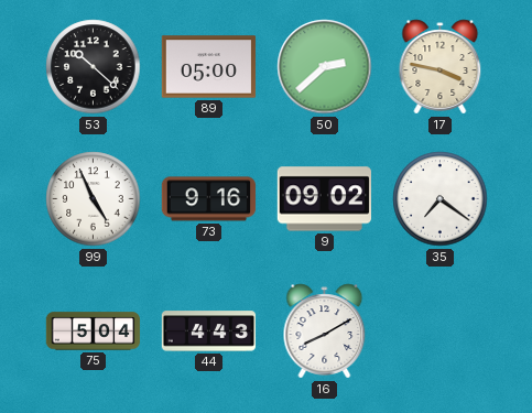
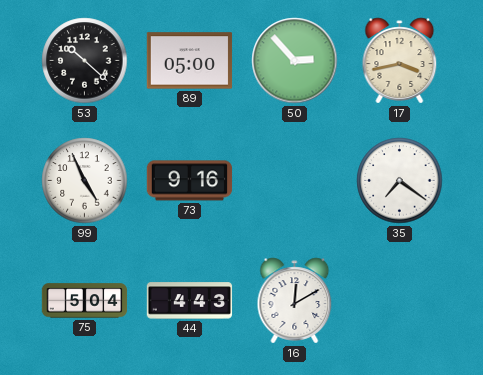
50: 2:38 -> 2:53
17: 3:47 -> 3:43
9: 09:02 -> none
16: 8:10 -> 12:10
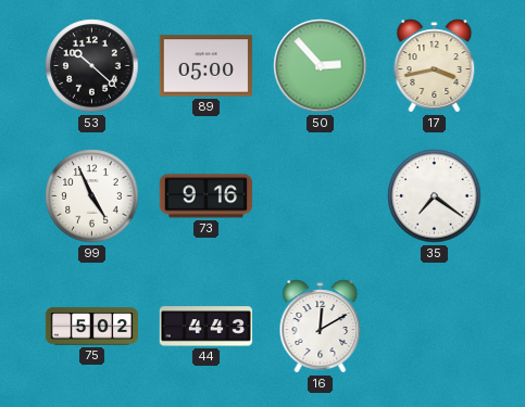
75: 5:04 -> 5:02
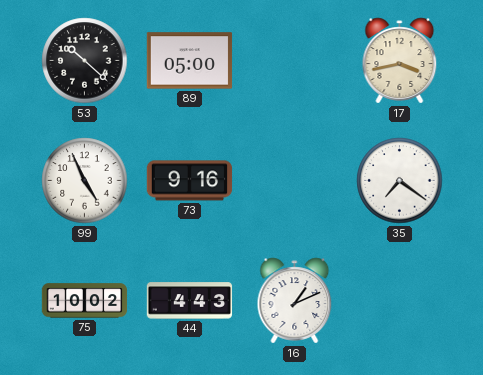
50: 2:53 -> none
75: 5:02 -> 10:02
16: 12:10 -> 1:11
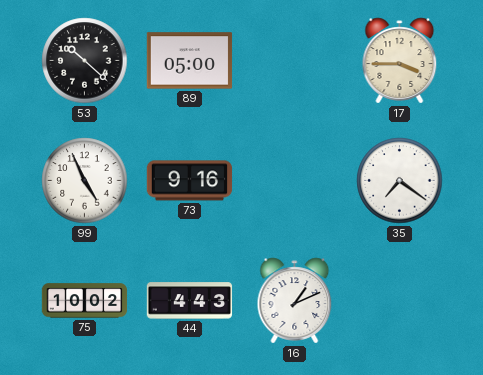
17: 3:43 -> 3:45
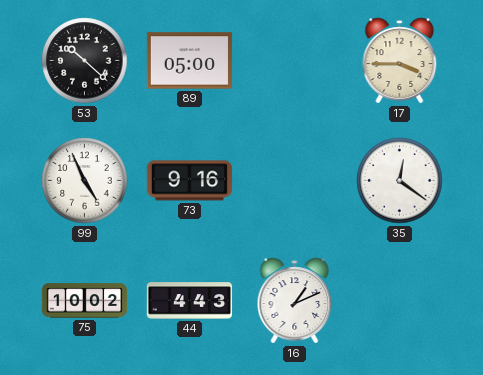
35: 7:21 -> 12:21
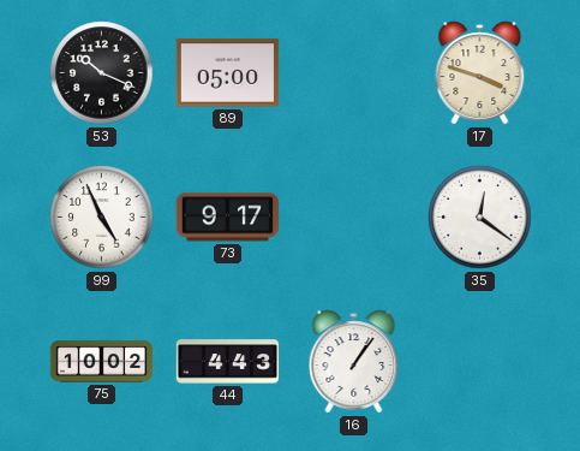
53: 10:22 -> 10:19
17: 3:45 -> 3:48
73: 9:16 -> 9:17
16: 1:11 -> 1:06
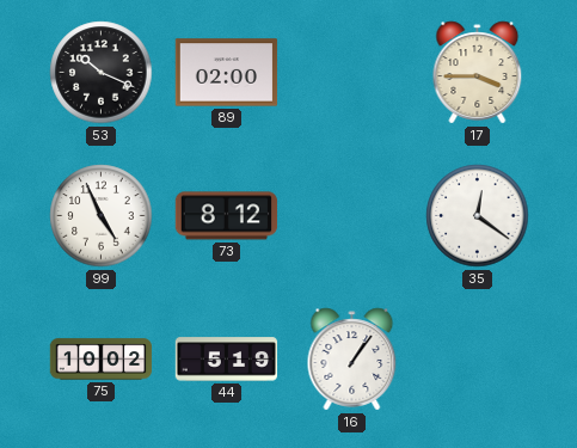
89: 05:00 -> 02:00
17: 3:48 -> 3:45
73: 9:17 -> 8:12
44: 4:43 -> 5:19
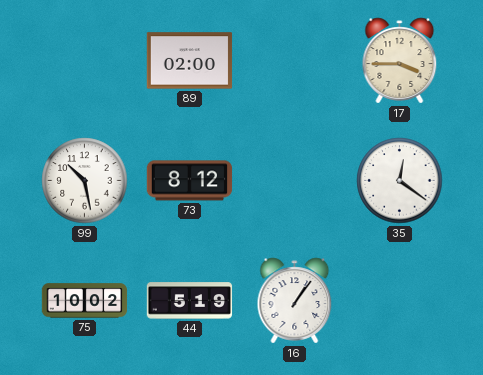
53: 10:19 -> none
99: 4:56 -> 10:28
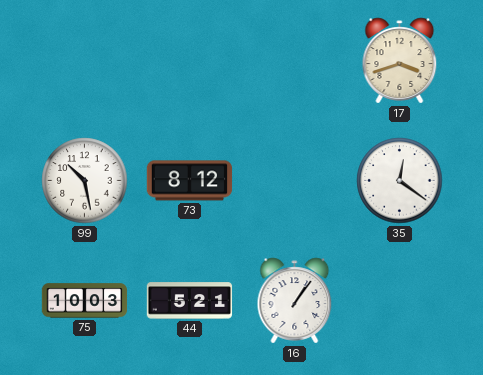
89: 02:00 -> none
17: 3:45 -> 3:42
75: 10:02 -> 10:03
44: 5:19 -> 5:21
